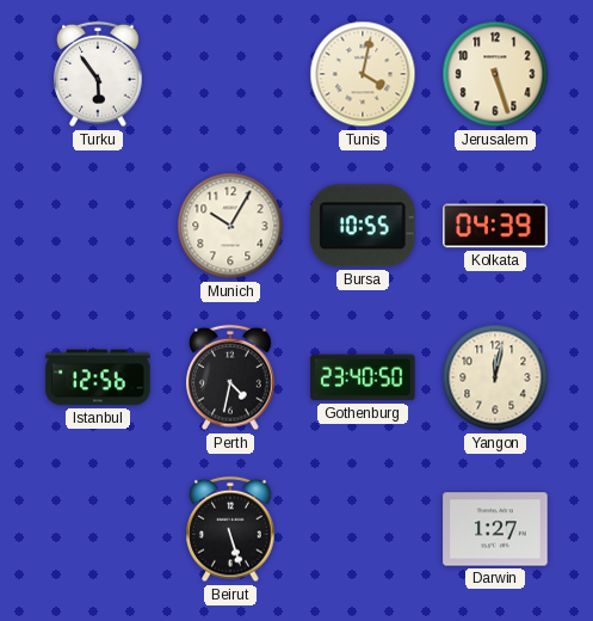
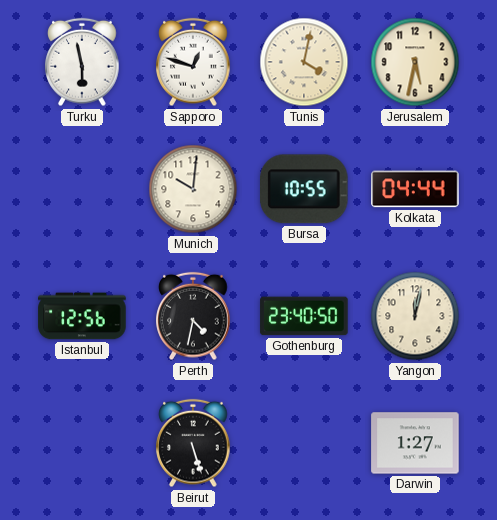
Turku: 5:54 -> 5:58
Sapporo: none -> 12:48
Jerusalem: 5:27 -> 5:32
Munich: 10:05 -> 10:01
Kolkata: 04:39 -> 04:44
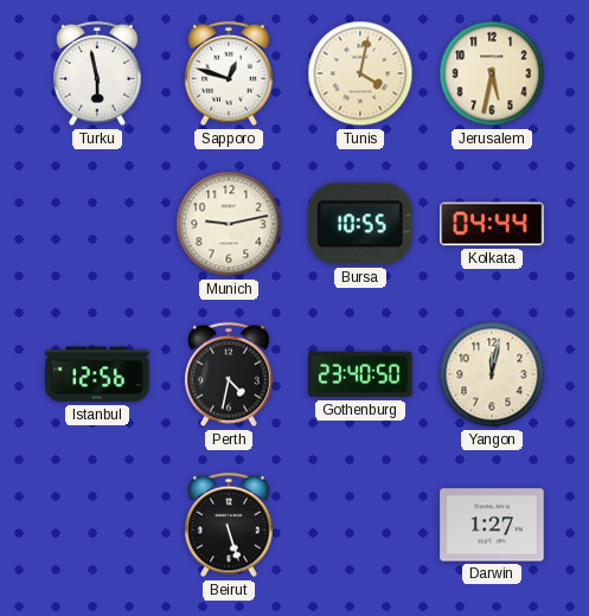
Munich: 10:01 -> 9:13
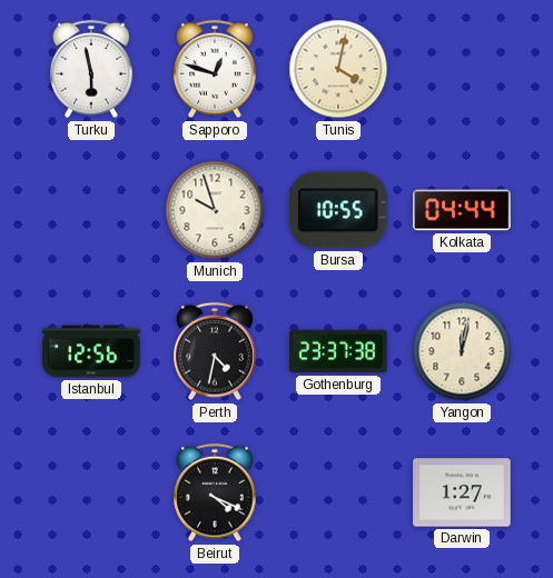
Jerusalem: 5:32 -> none
Munich: 9:13 -> 9:57
Gothenburg: 23:40 -> 23:37
Beirut: 5:27 -> 4:19
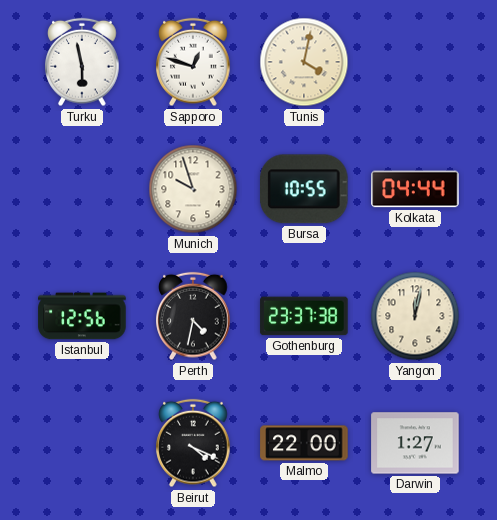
Malmo: none -> 22:00
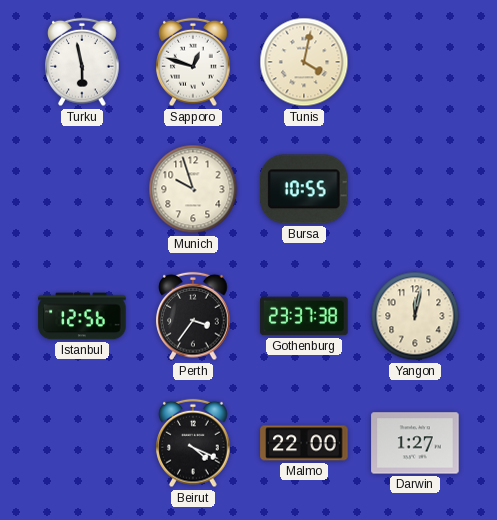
Kolkata: 04:44 -> none
Perth: 4:32 -> 3:36
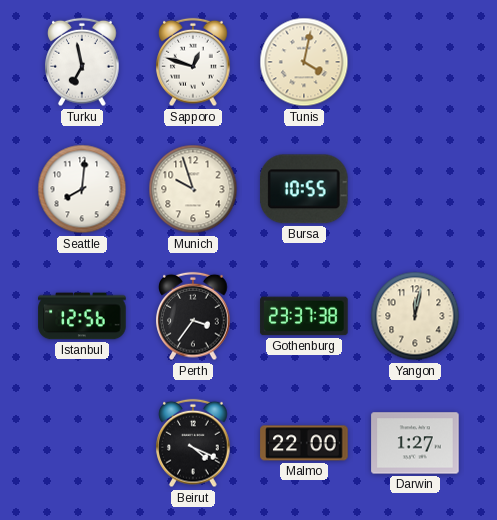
Turku: 5:58 -> 6:58
Seattle: none -> 8:01
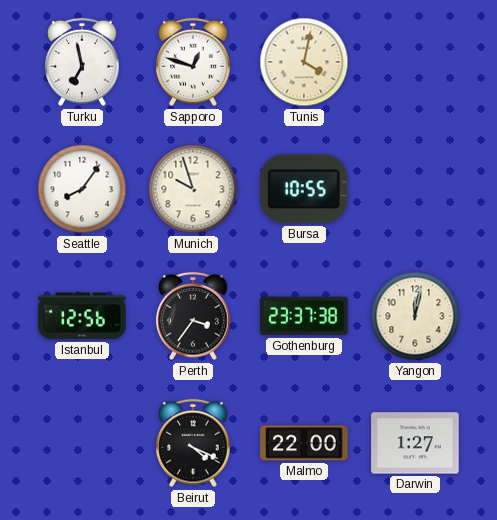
Seattle: 8:01 -> 8:06
